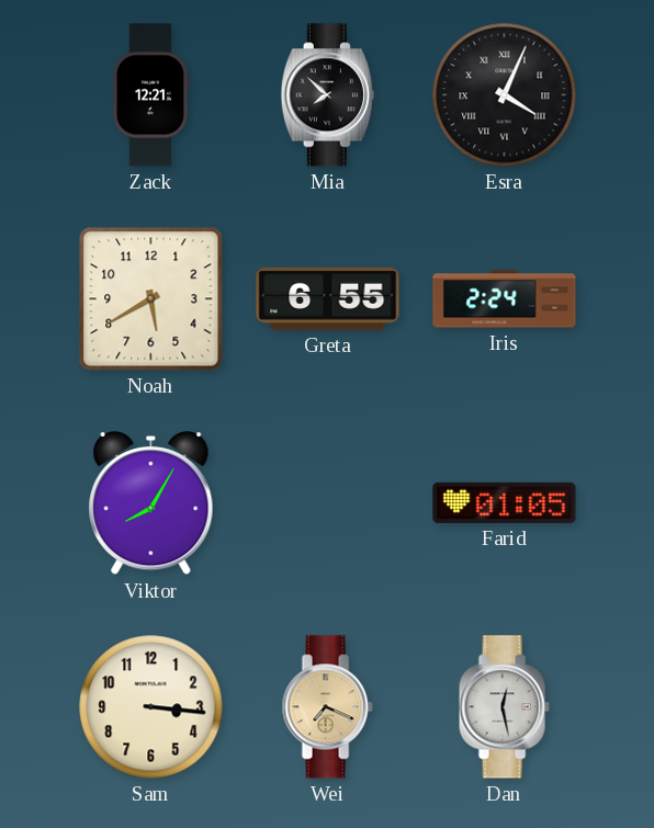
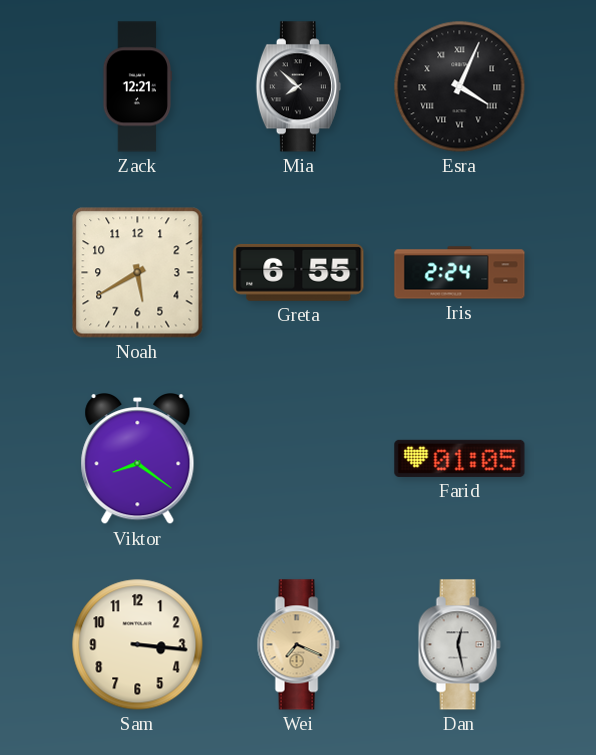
Viktor: 8:05 -> 8:21
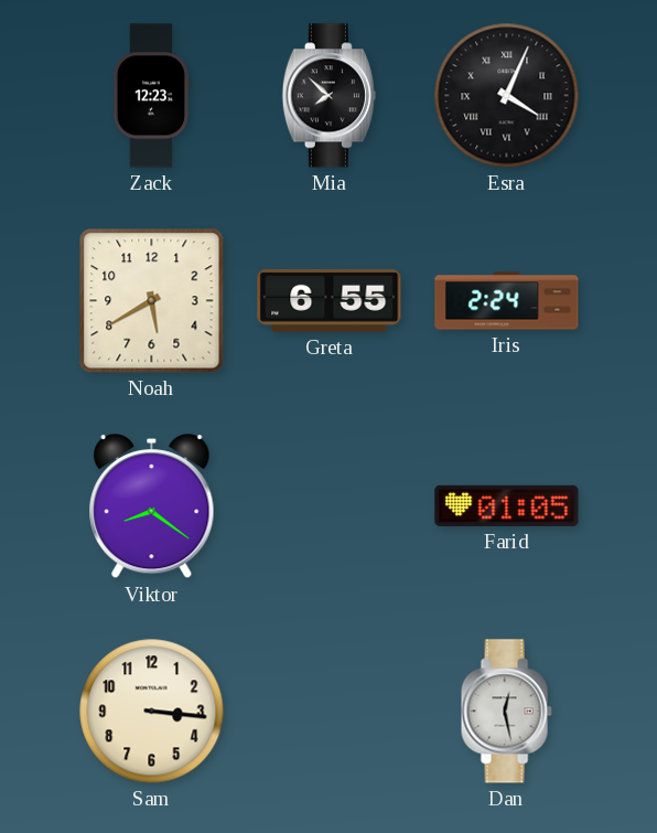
Zack: 12:21 -> 12:23
Wei: 7:19 -> none
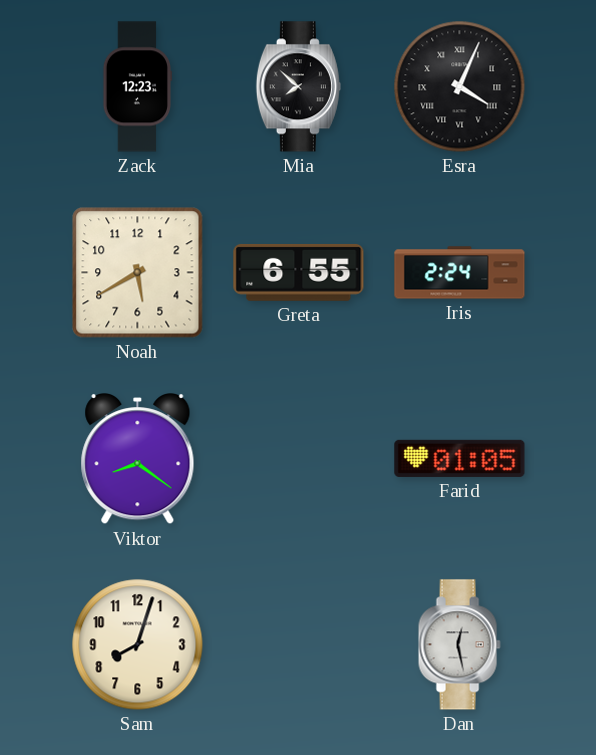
Sam: 3:16 -> 8:03
